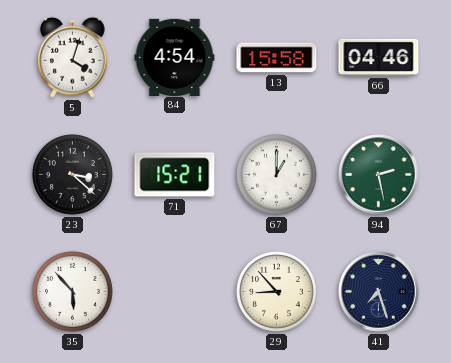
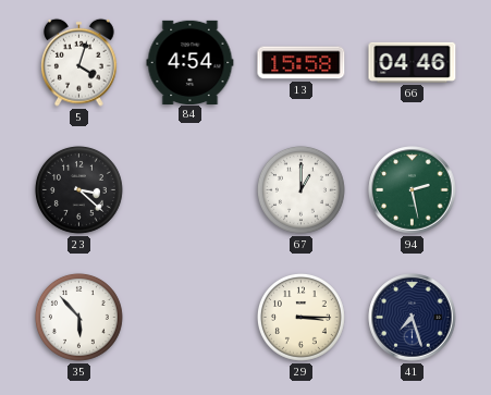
71: 15:21 -> none
29: 8:53 -> 3:15
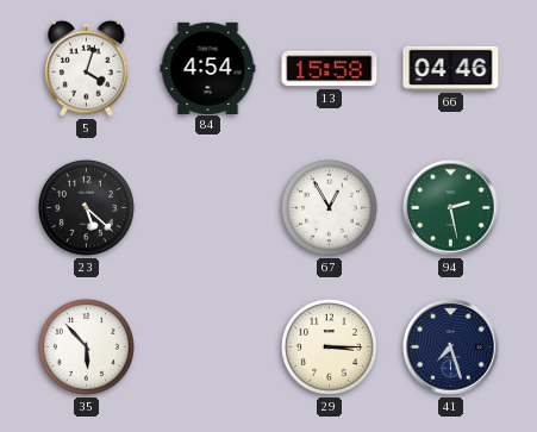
23: 3:22 -> 5:22
67: 1:00 -> 12:55
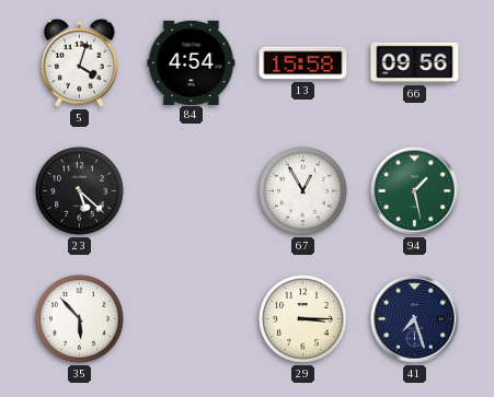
66: 04:46 -> 09:56
94: 2:28 -> 1:28
